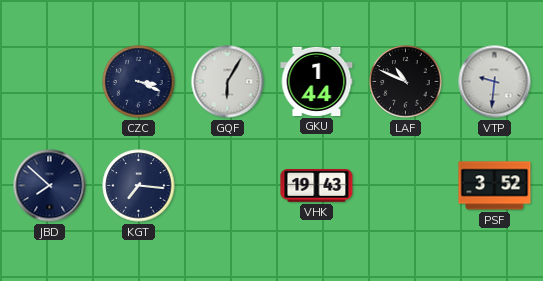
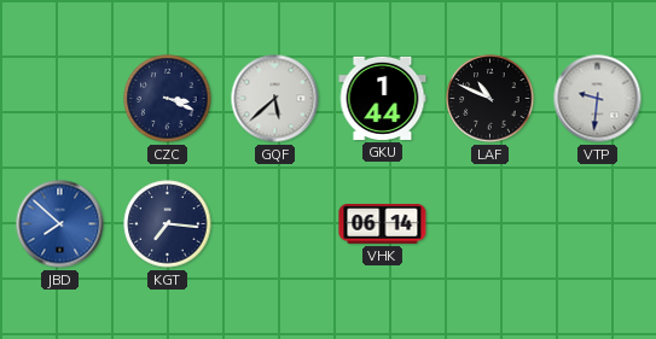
GQF: 6:05 -> 5:38
JBD dial: navy -> blue
VHK: 19:43 -> 06:14
PSF: 3:52 -> none
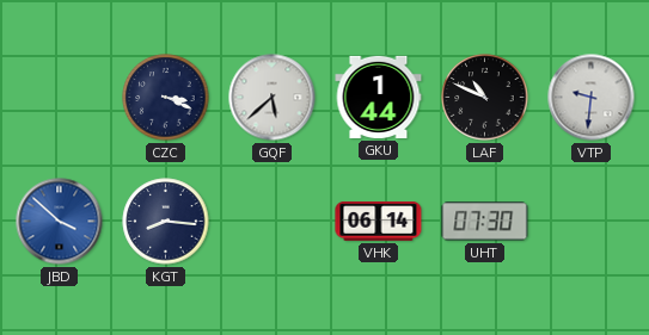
JBD: 7:52 -> 3:52
KGT: 7:16 -> 8:16
UHT: none -> 07:30
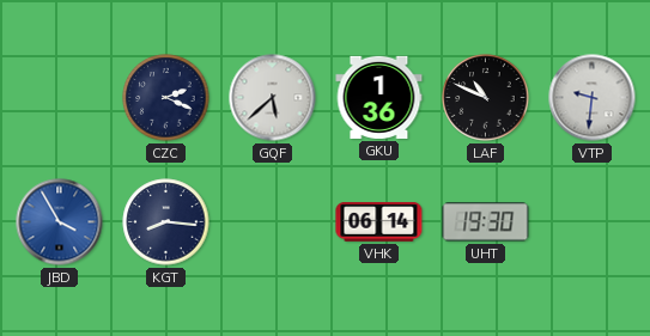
CZC: 3:19 -> 2:19
GKU: 1:44 -> 1:36
JBD: 3:52 -> 3:55
UHT: 07:30 -> 19:30
